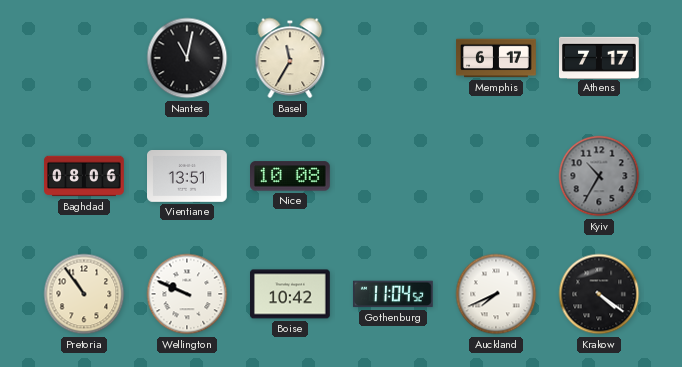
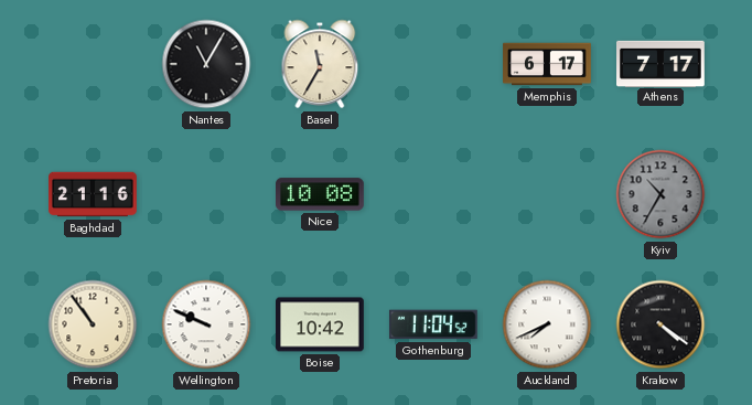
Nantes: 11:02 -> 11:05
Baghdad: 08:06 -> 21:16
Vientiane: 13:51 -> none
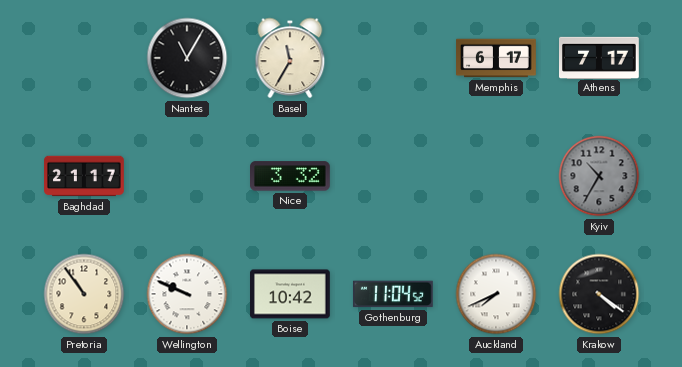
Baghdad: 21:16 -> 21:17
Nice: 10:08 -> 3:32
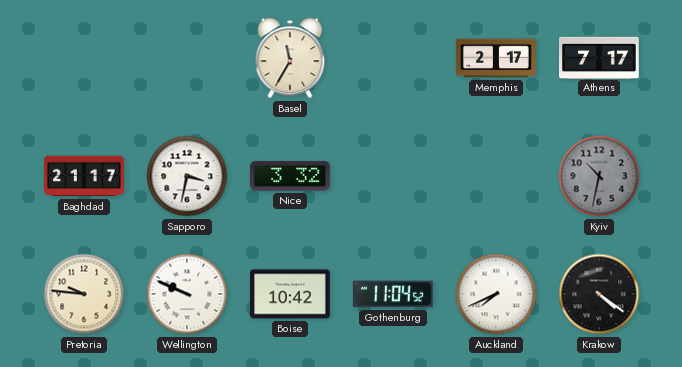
Nantes: 11:05 -> none
Memphis: 6:17 -> 2:17
Sapporo: none -> 3:32
Kyiv: 10:35 -> 10:32
Pretoria: 10:54 -> 9:46
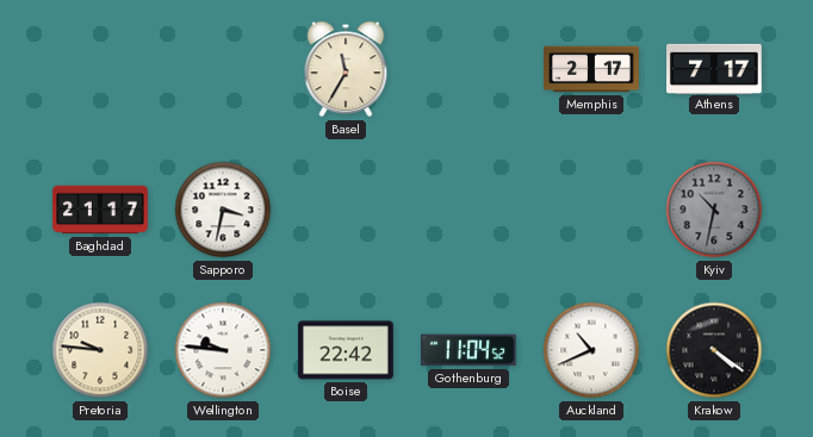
Nice: 3:32 -> none
Wellington: 9:49 -> 9:46
Boise: 10:42 -> 22:42
Auckland: 7:41 -> 10:41
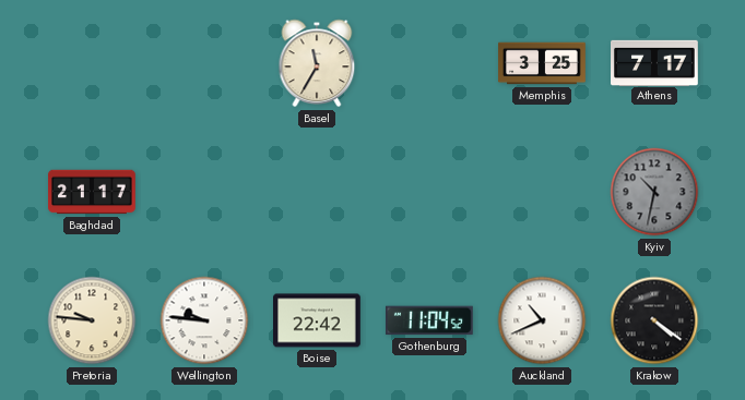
Memphis: 2:17 -> 3:25
Sapporo: 3:32 -> none
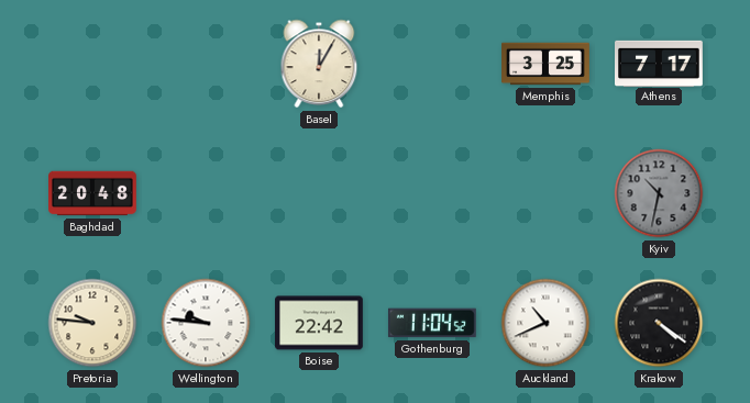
Basel: 11:35 -> 12:05
Baghdad: 21:17 -> 20:48
